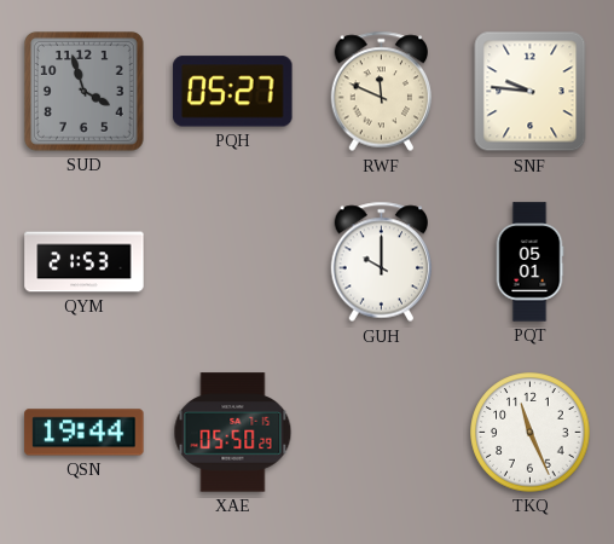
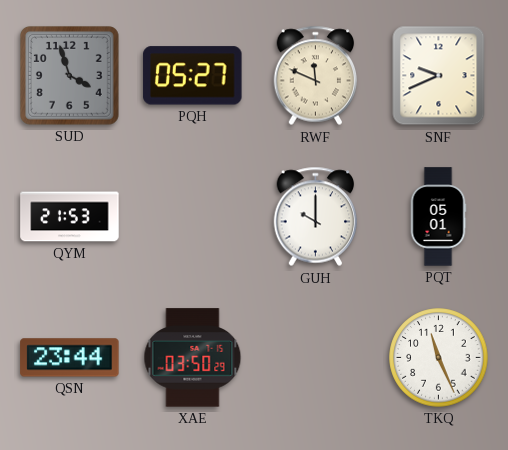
SNF: 9:46 -> 9:41
QSN: 19:44 -> 23:44
XAE: 05:50 -> 03:50
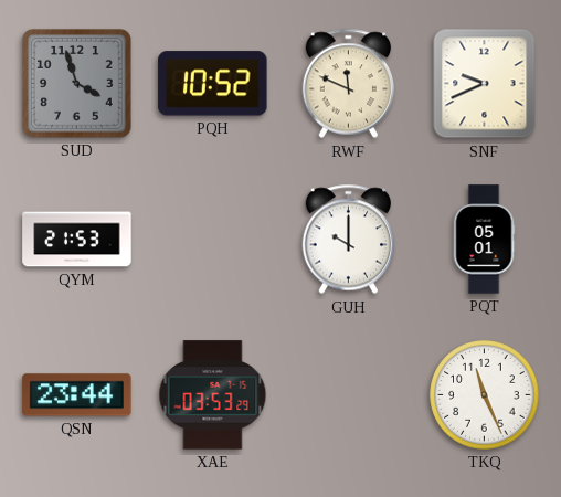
PQH: 05:27 -> 10:52
XAE: 03:50 -> 03:53
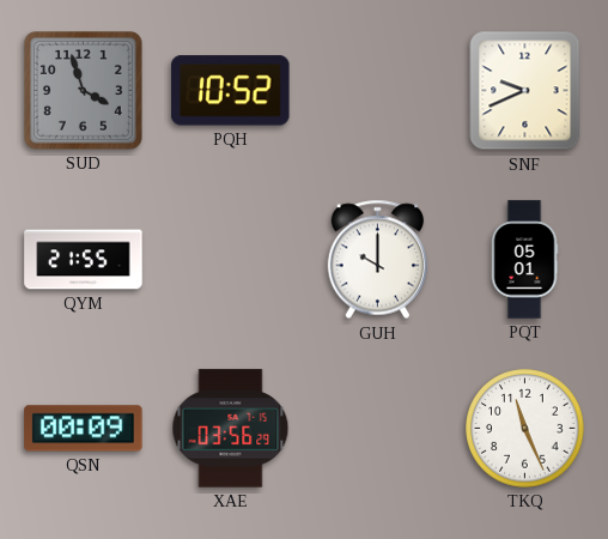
RWF: 11:49 -> none
QYM: 21:53 -> 21:55
QSN: 23:44 -> 00:09
XAE: 03:53 -> 03:56
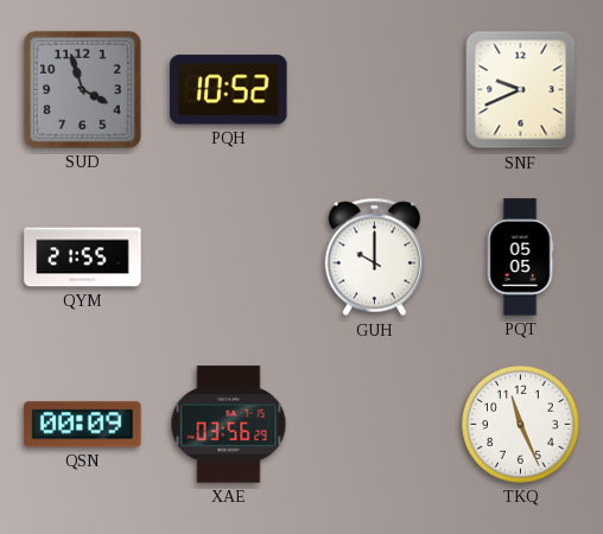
PQT: 05:01 -> 05:05
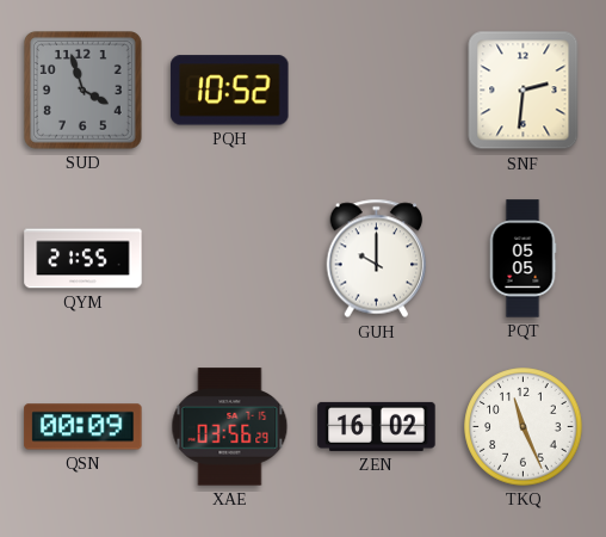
SNF: 9:41 -> 2:31
ZEN: none -> 16:02
